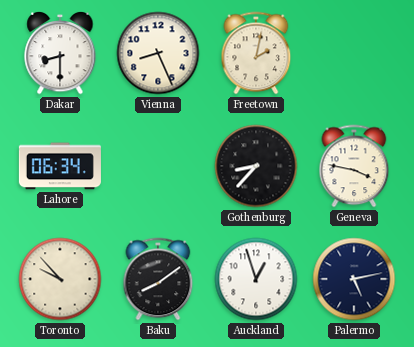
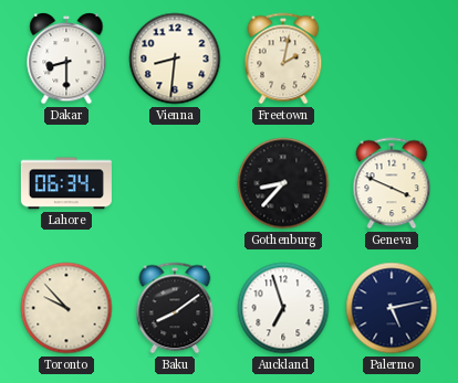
Vienna: 8:26 -> 8:31
Geneva: 3:47 -> 3:49
Auckland: 12:57 -> 6:57
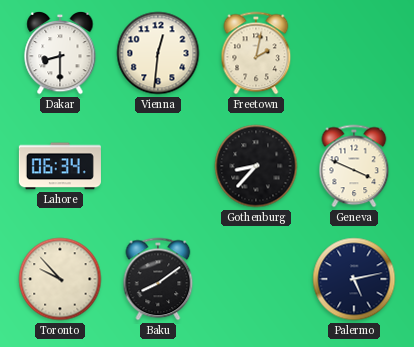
Vienna: 8:31 -> 12:31
Auckland: 6:57 -> none
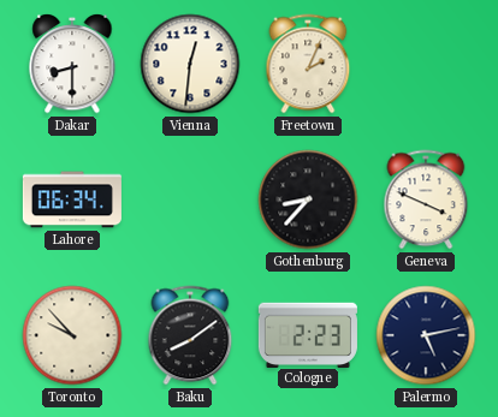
Freetown: 2:02 -> 2:04
Cologne: none -> 2:23
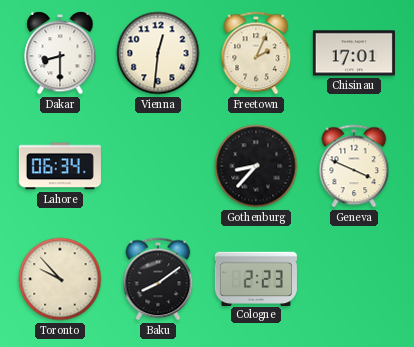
Chisinau: none -> 17:01
Palermo: 5:13 -> none
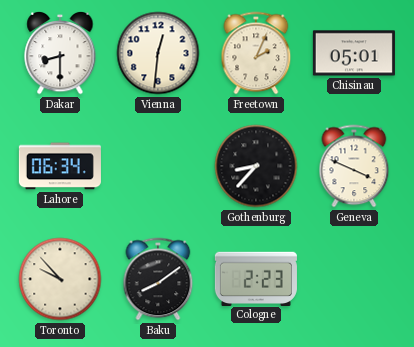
Chisinau: 17:01 -> 05:01
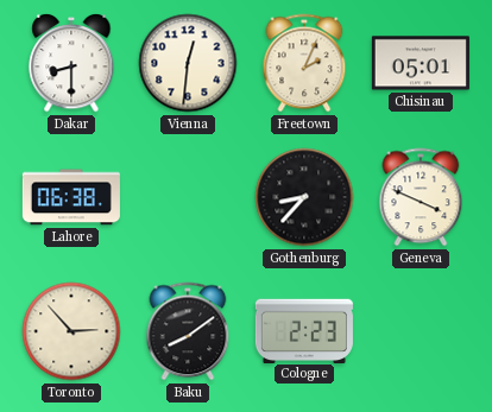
Lahore: 06:34 -> 06:38
Toronto: 9:53 -> 2:53
